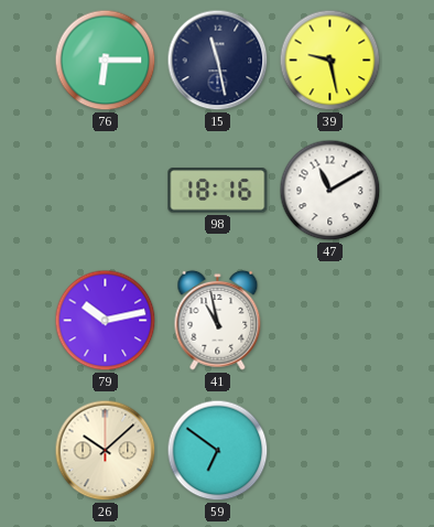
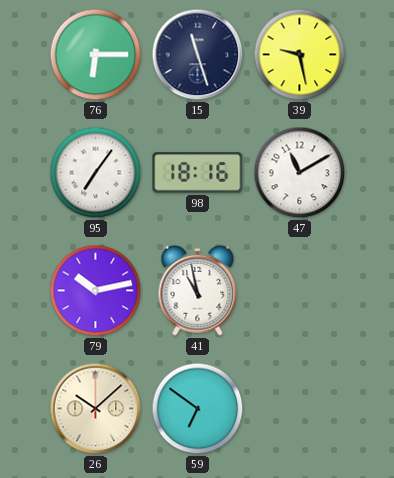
15: 11:28 -> 11:27
95: none -> 7:06
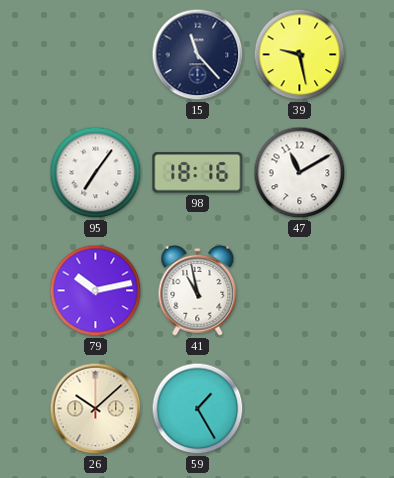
76: 6:15 -> none
15: 11:27 -> 11:23
59: 6:51 -> 1:25
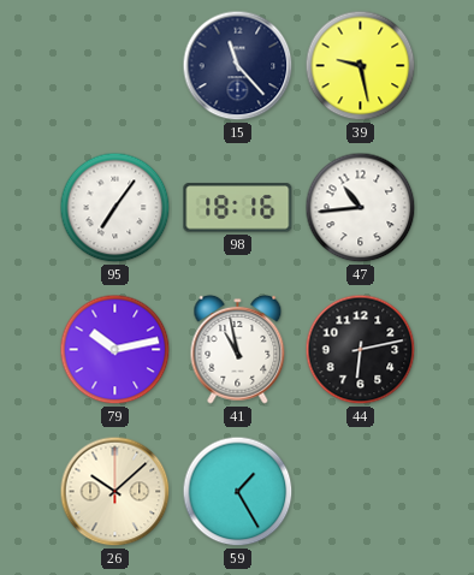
47: 11:10 -> 10:44
44: none -> 6:13
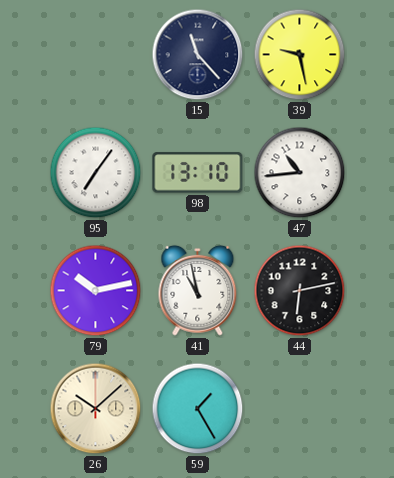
98: 18:16 -> 13:10
